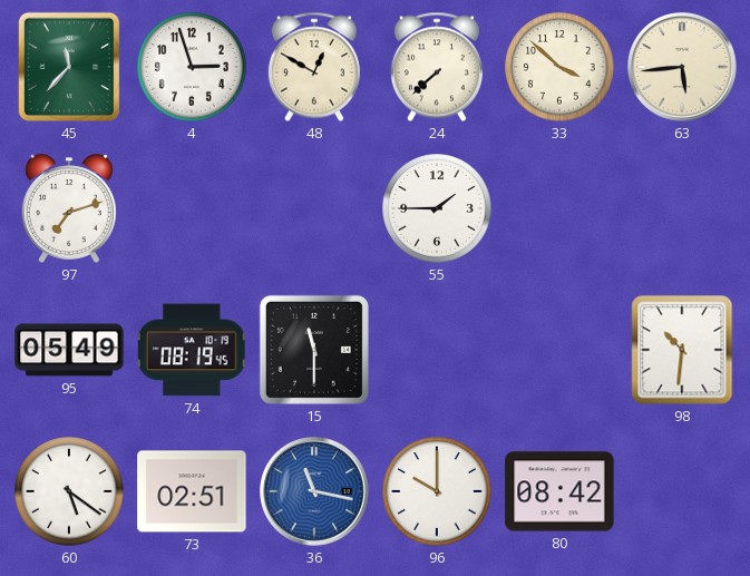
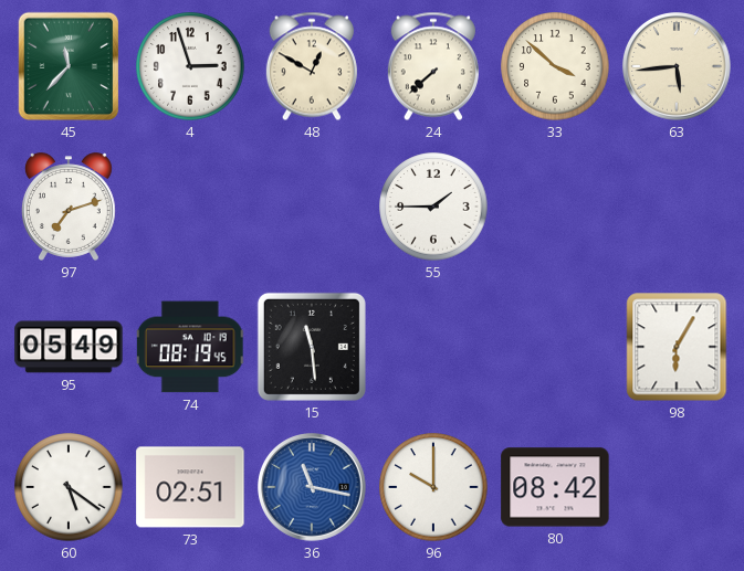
15: 11:30 -> 11:29
98: 10:31 -> 6:05
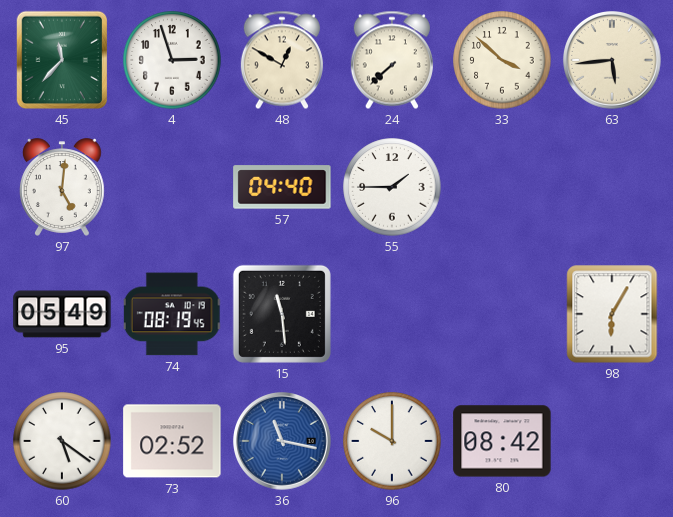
97: 7:12 -> 5:01
57: none -> 04:40
73: 02:51 -> 02:52
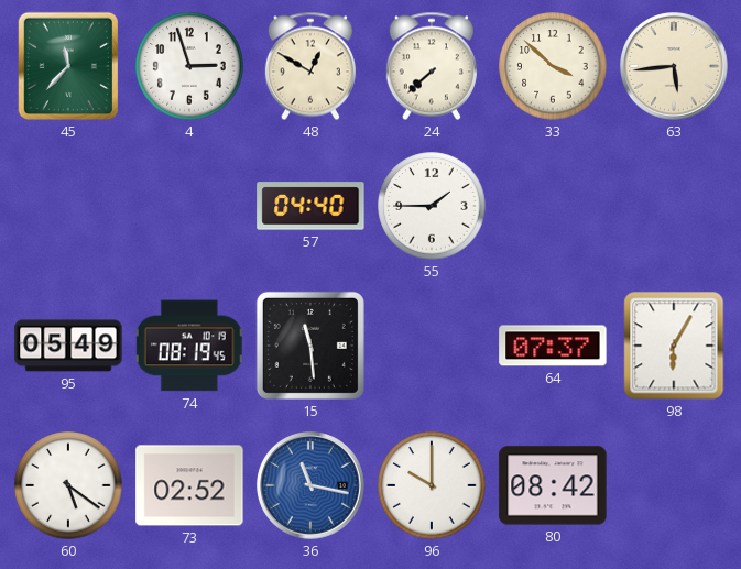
97: 5:01 -> none
64: none -> 07:37
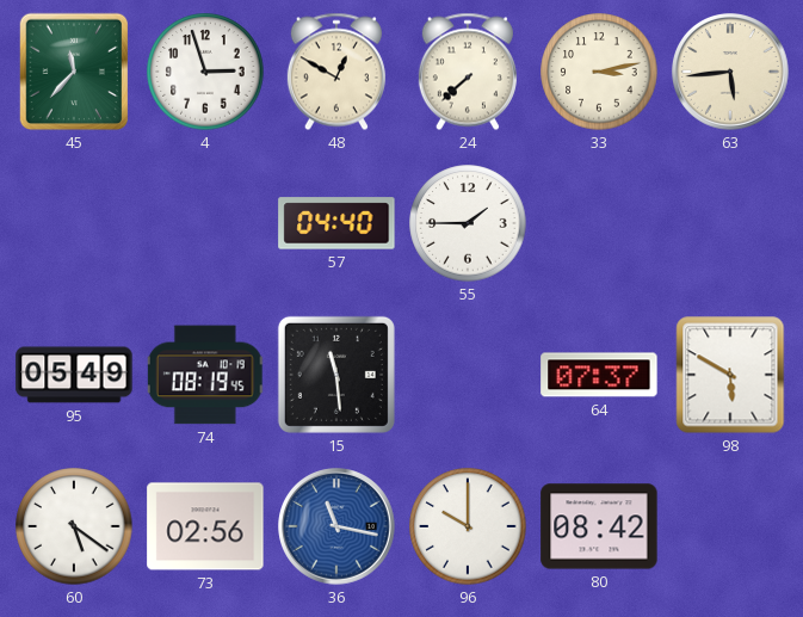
33: 3:52 -> 3:13
98: 6:05 -> 5:50
73: 02:52 -> 02:56
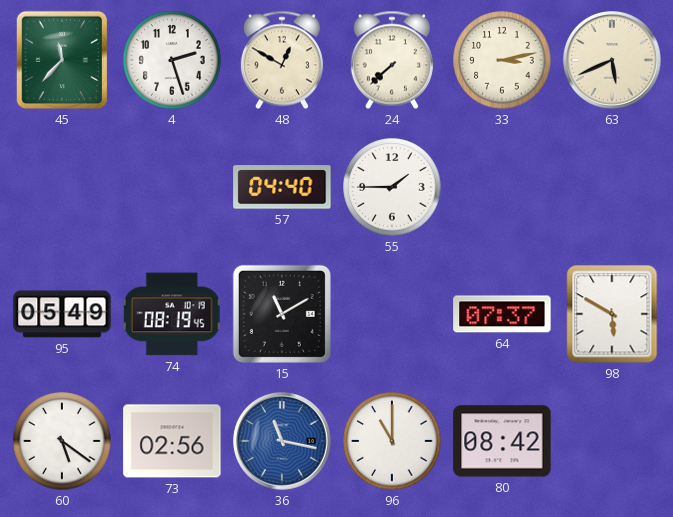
4: 2:57 -> 2:27
63: 5:44 -> 5:41
15: 11:29 -> 11:10
96: 10:00 -> 11:00
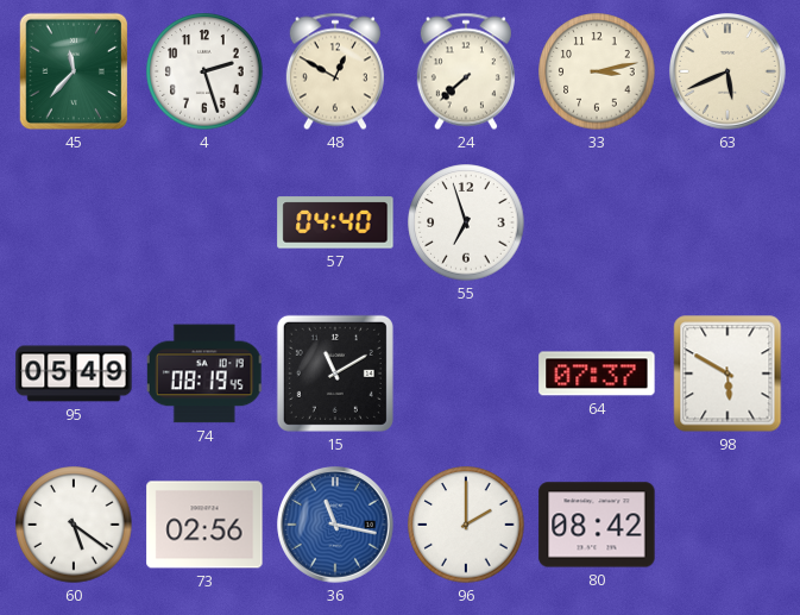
55: 1:45 -> 6:57
96: 11:00 -> 2:00
